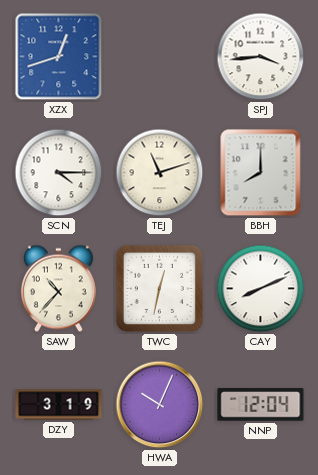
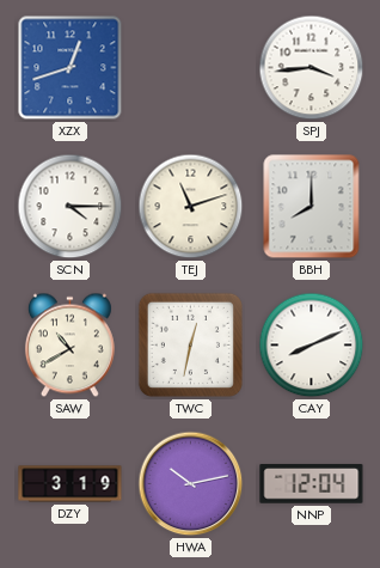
SAW: 10:37 -> 10:40
HWA: 10:04 -> 10:13
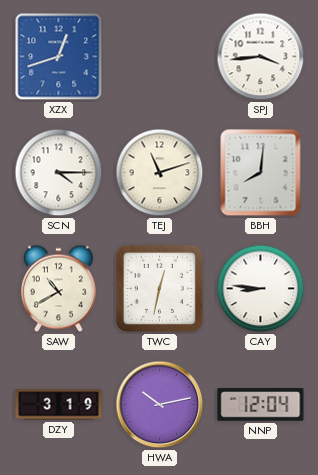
BBH: 8:00 -> 8:01
CAY: 8:11 -> 8:46
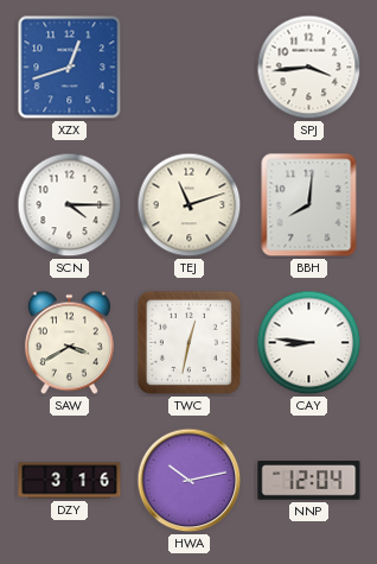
SAW: 10:40 -> 3:40
DZY: 3:19 -> 3:16
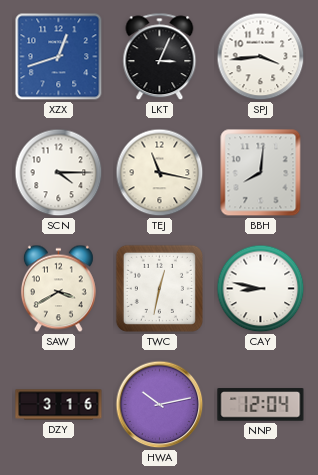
LKT: none -> 3:04
TEJ: 11:12 -> 11:17
CAY: 8:46 -> 8:47
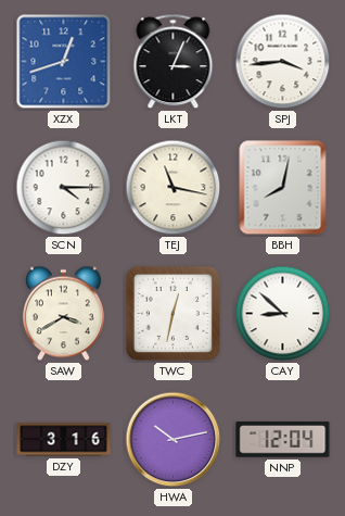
BBH: 8:01 -> 8:02
CAY: 8:47 -> 8:52
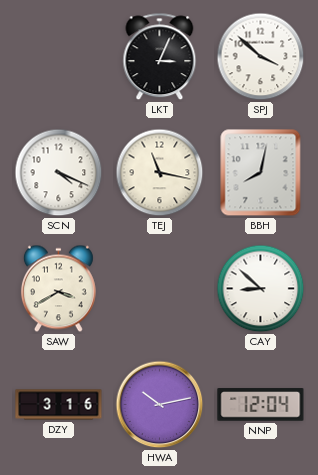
XZX: 12:42 -> none
SPJ: 3:44 -> 3:52
SCN: 4:15 -> 4:19
TWC: 12:32 -> none
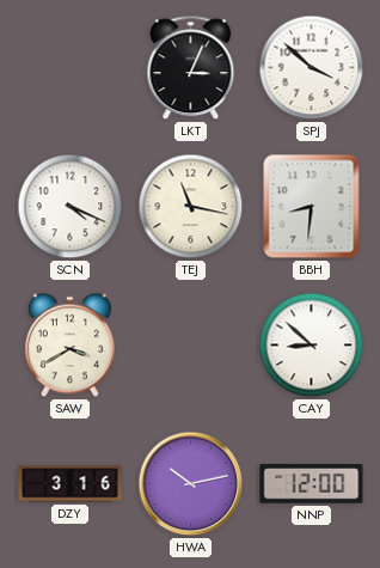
BBH: 8:02 -> 8:31
NNP: 12:04 -> 12:00
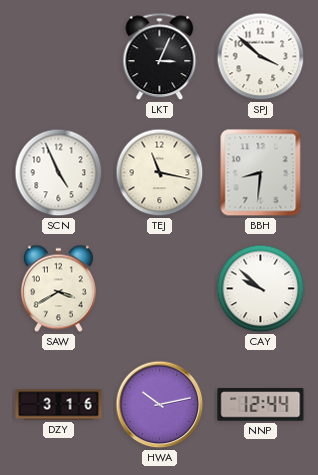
SCN: 4:19 -> 4:56
CAY: 8:52 -> 9:52
NNP: 12:00 -> 12:44
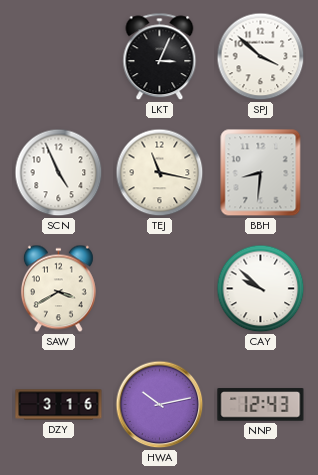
NNP: 12:44 -> 12:43
